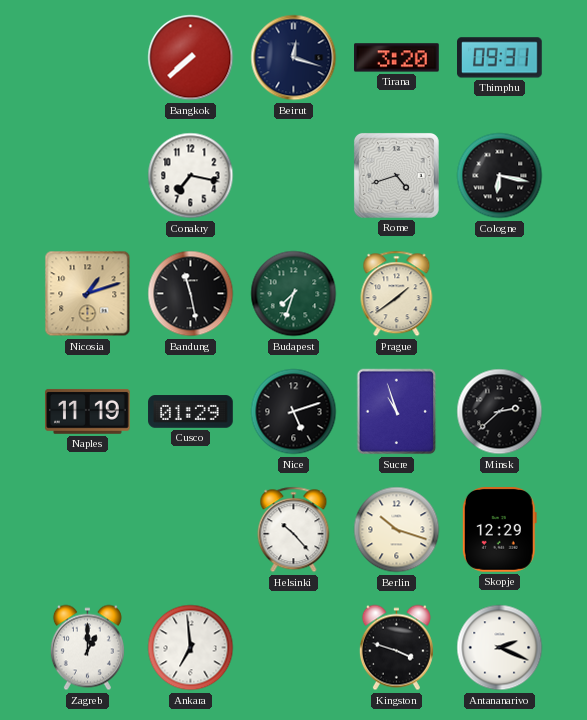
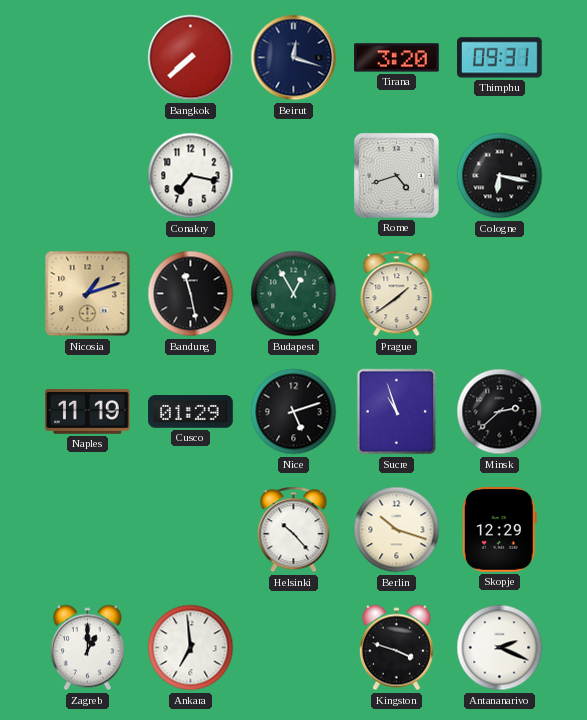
Budapest: 7:33 -> 12:55
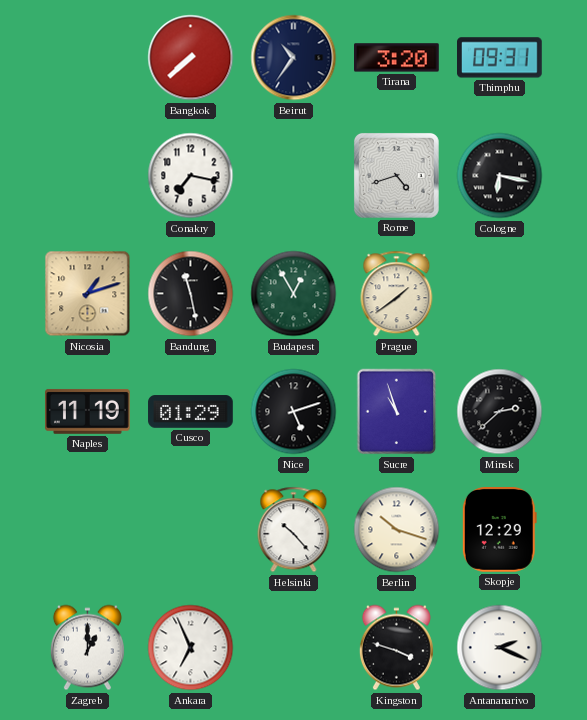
Beirut: 12:18 -> 10:36
Ankara: 6:59 -> 6:56
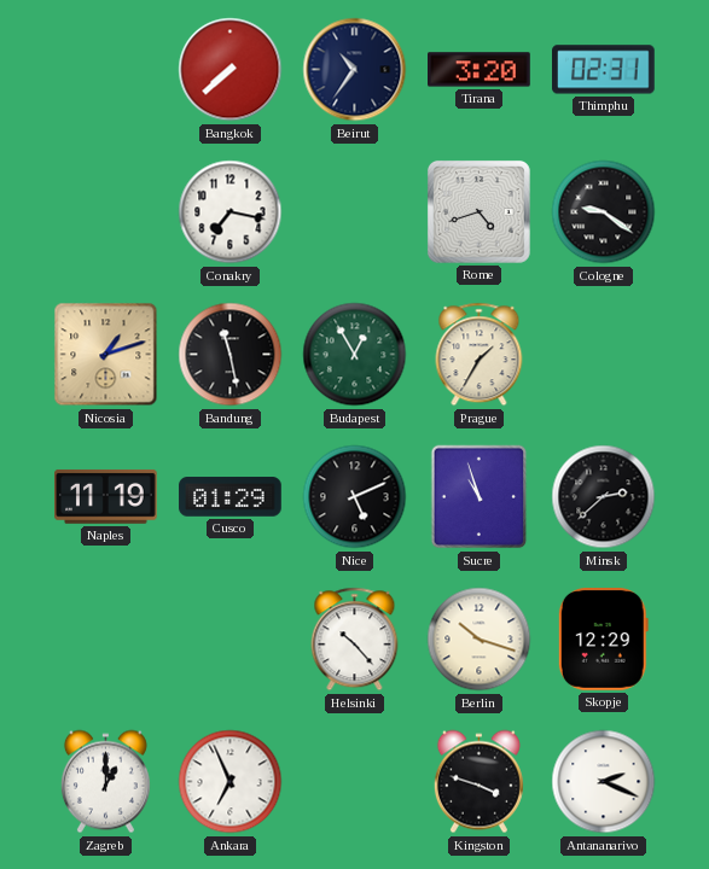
Thimphu: 09:31 -> 02:31
Cologne: 6:17 -> 9:21
Prague: 1:39 -> 1:35
Nice: 5:12 -> 5:11
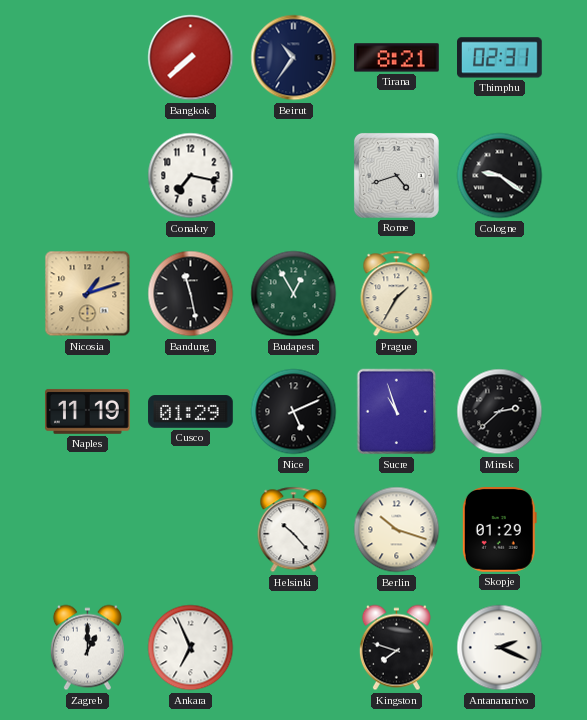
Tirana: 3:20 -> 8:21
Skopje: 12:29 -> 01:29
Kingston: 3:48 -> 7:48
